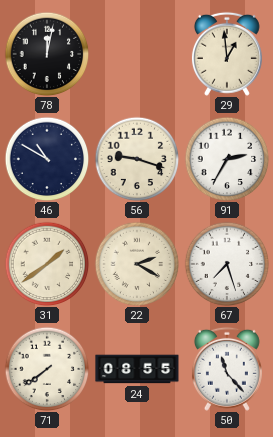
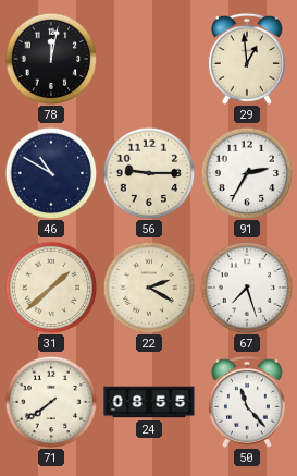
56: 9:18 -> 9:15
31: 1:39 -> 1:38
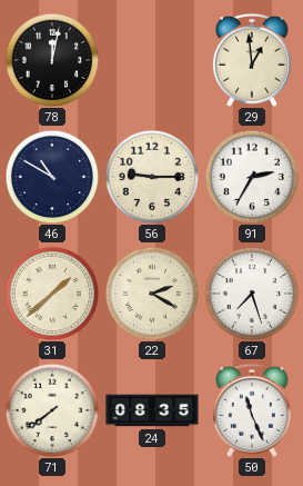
24: 08:55 -> 08:35
50: 11:23 -> 11:26
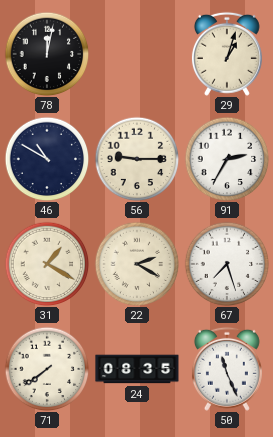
29: 12:59 -> 1:03
31: 1:38 -> 1:20
